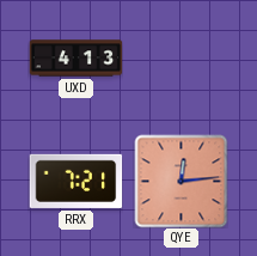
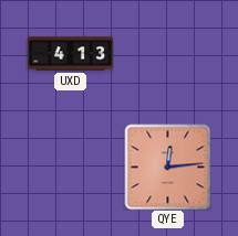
RRX: 7:21 -> none
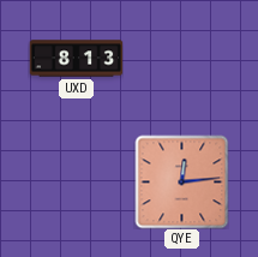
UXD: 4:13 -> 8:13
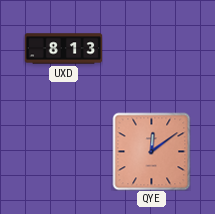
QYE: 12:14 -> 12:09
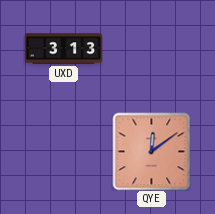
UXD: 8:13 -> 3:13
